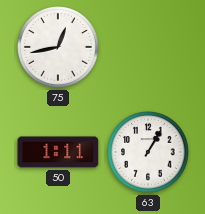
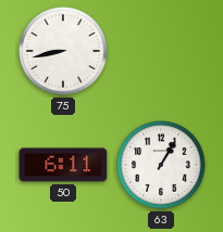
75: 12:43 -> 8:43
50: 1:11 -> 6:11
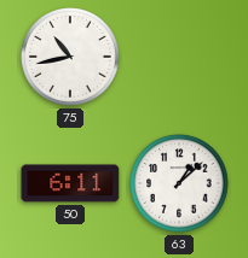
75: 8:43 -> 10:43
63: 1:05 -> 1:08
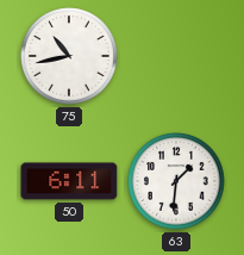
63: 1:08 -> 1:31
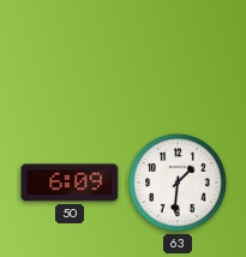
75: 10:43 -> none
50: 6:11 -> 6:09
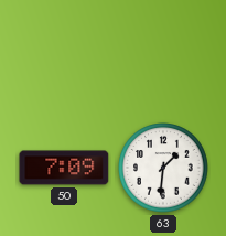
50: 6:09 -> 7:09
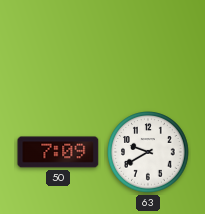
63: 1:31 -> 9:40
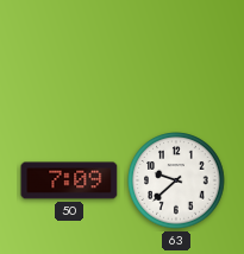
63: 9:40 -> 9:38
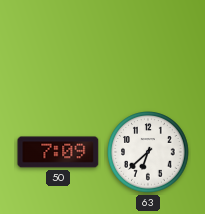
63: 9:38 -> 6:38
